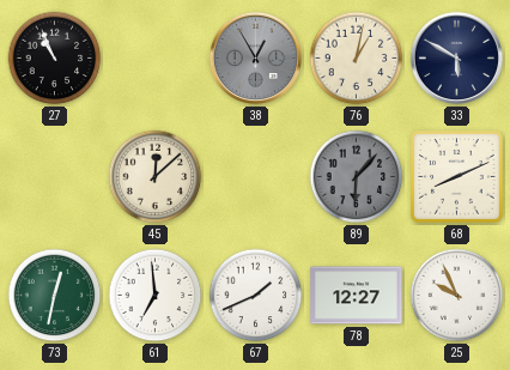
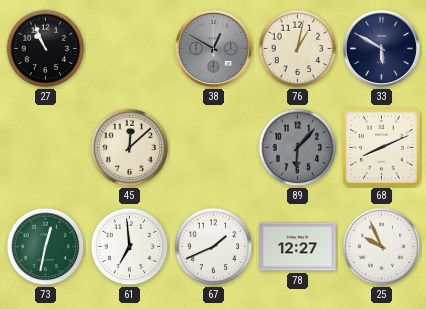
38: 12:55 -> 12:50
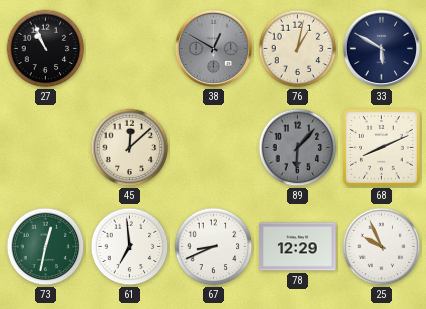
67: 1:41 -> 8:41
78: 12:27 -> 12:29
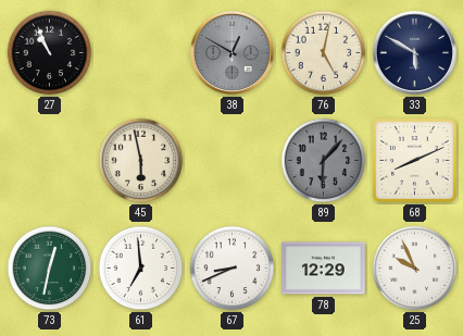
76: 1:02 -> 5:02
45: 12:08 -> 5:58
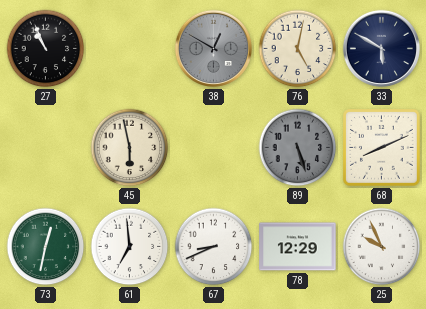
89: 6:07 -> 5:27
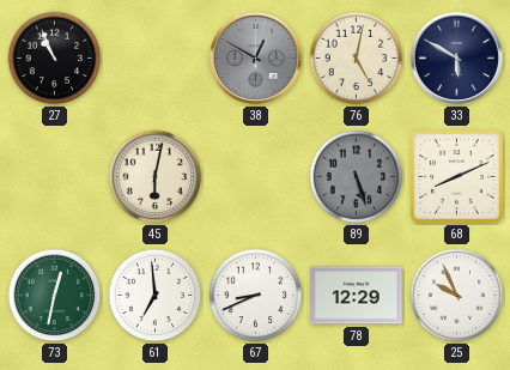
45: 5:58 -> 6:02
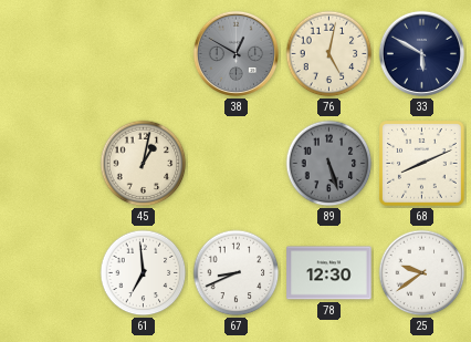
27: 10:56 -> none
45: 6:02 -> 1:02
73: 12:32 -> none
78: 12:29 -> 12:30
25: 9:56 -> 9:39
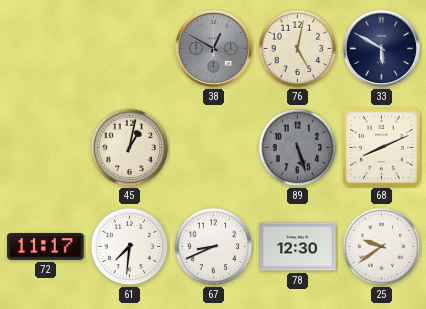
72: none -> 11:17
61: 6:59 -> 7:31
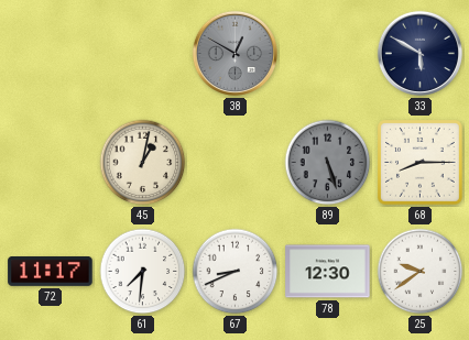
76: 5:02 -> none
68: 8:11 -> 8:15
